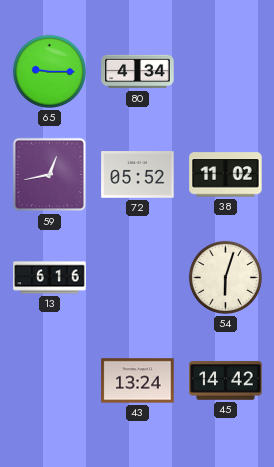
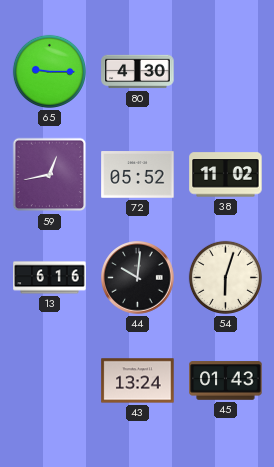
80: 4:34 -> 4:30
44: none -> 10:01
45: 14:42 -> 01:43
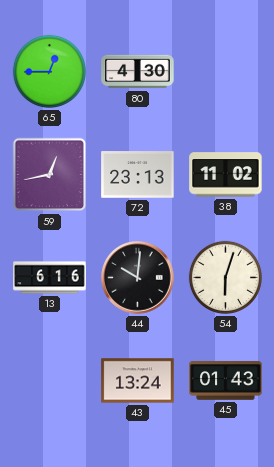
65: 9:15 -> 12:45
72: 05:52 -> 23:13
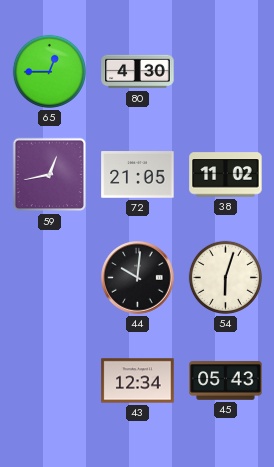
72: 23:13 -> 21:05
13: 6:16 -> none
43: 13:24 -> 12:34
45: 01:43 -> 05:43
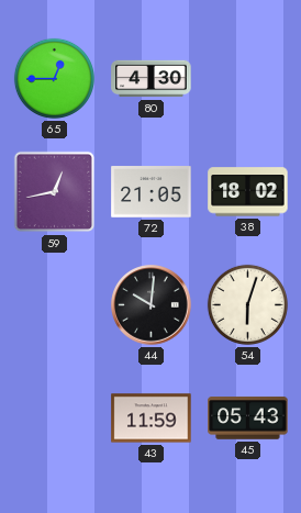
38: 11:02 -> 18:02
43: 12:34 -> 11:59
